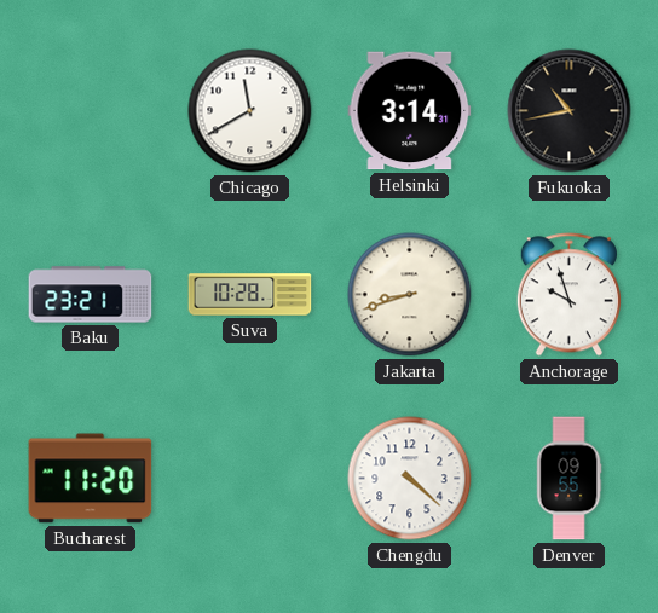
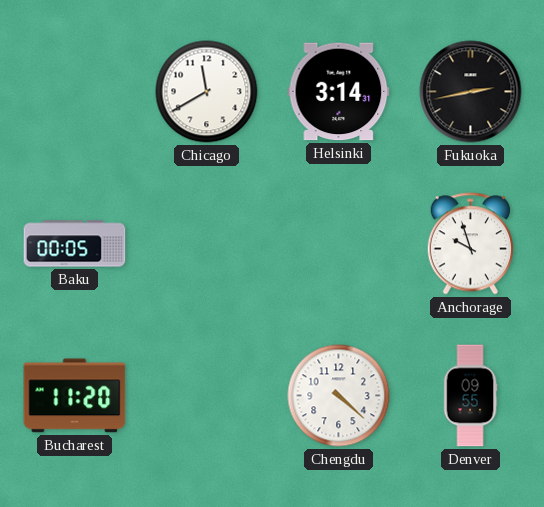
Fukuoka: 10:43 -> 2:43
Baku: 23:21 -> 00:05
Suva: 10:28 -> none
Jakarta: 8:42 -> none
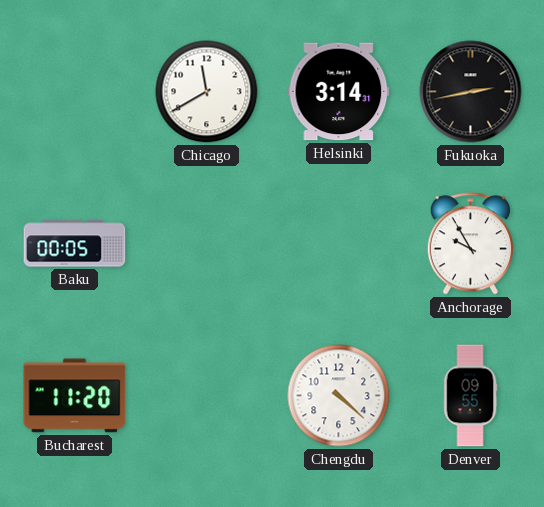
Anchorage: 9:57 -> 9:55
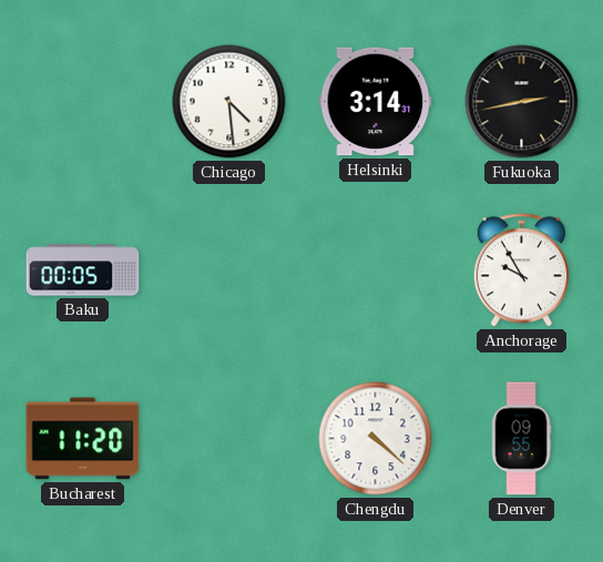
Chicago: 11:40 -> 4:29
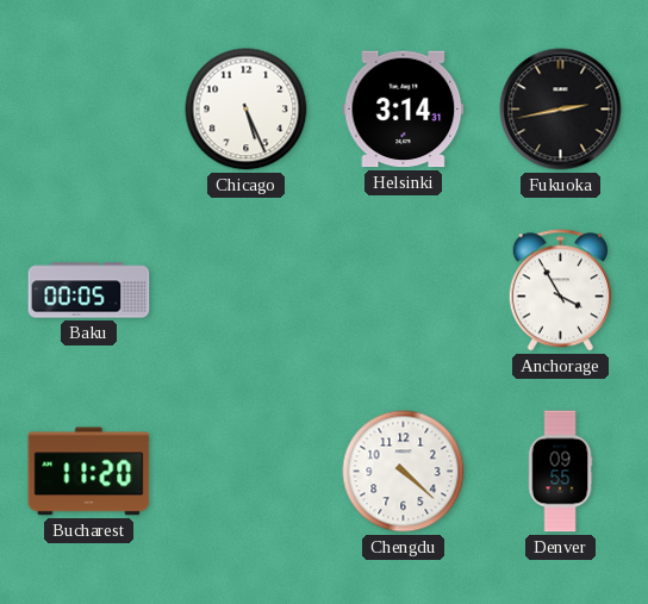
Chicago: 4:29 -> 5:26
Anchorage: 9:55 -> 3:55
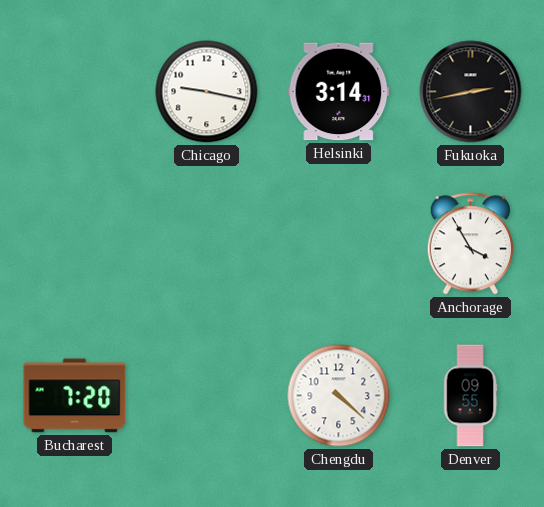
Chicago: 5:26 -> 9:17
Baku: 00:05 -> none
Bucharest: 11:20 -> 7:20
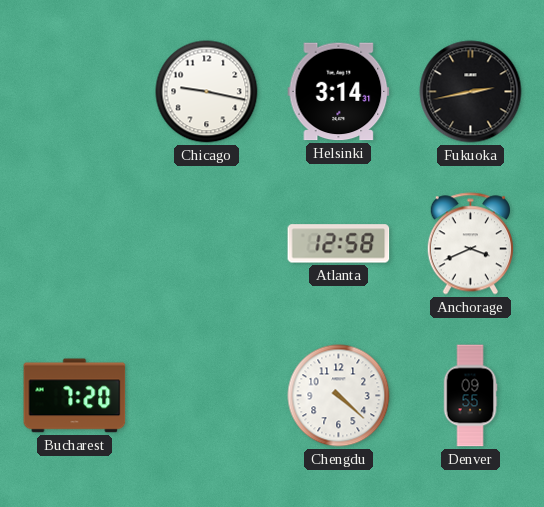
Atlanta: none -> 12:58
Anchorage: 3:55 -> 3:41
